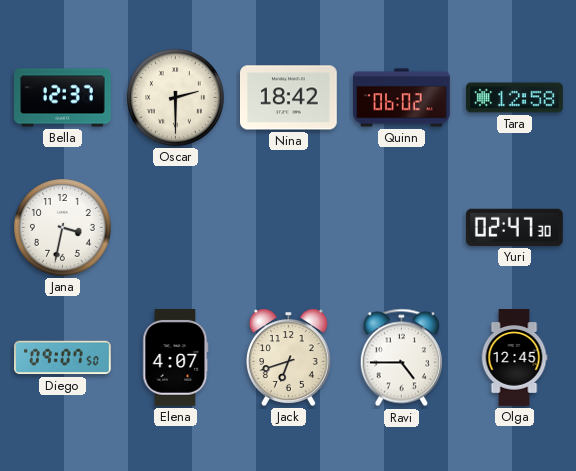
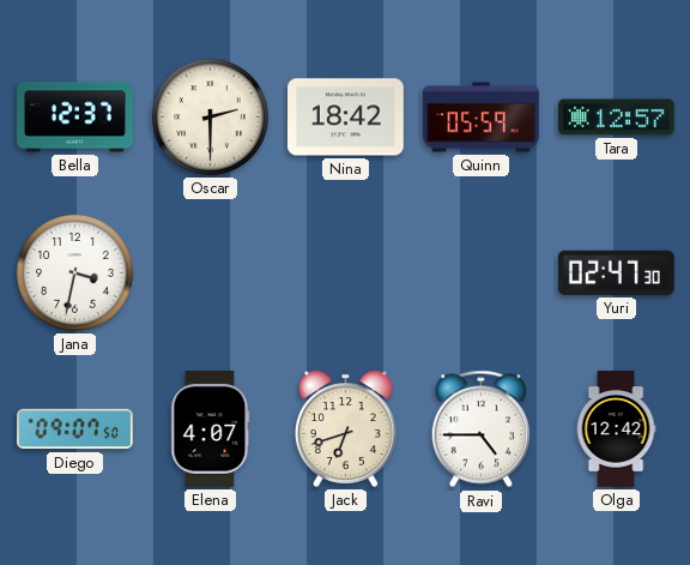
Quinn: 06:02 -> 05:59
Tara: 12:58 -> 12:57
Olga: 12:45 -> 12:42
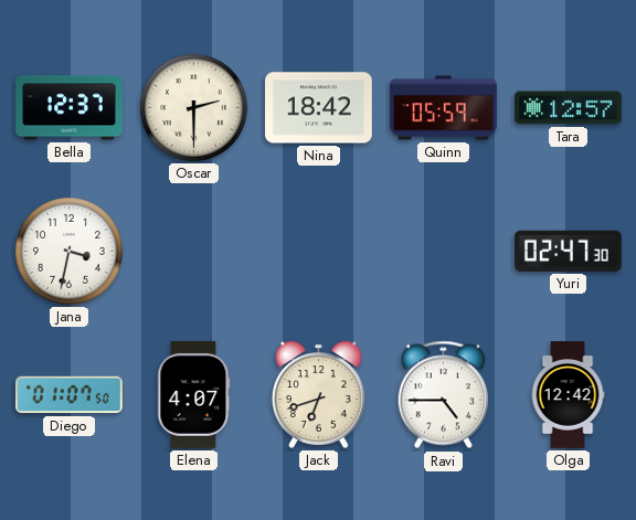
Diego: 09:07 -> 01:07
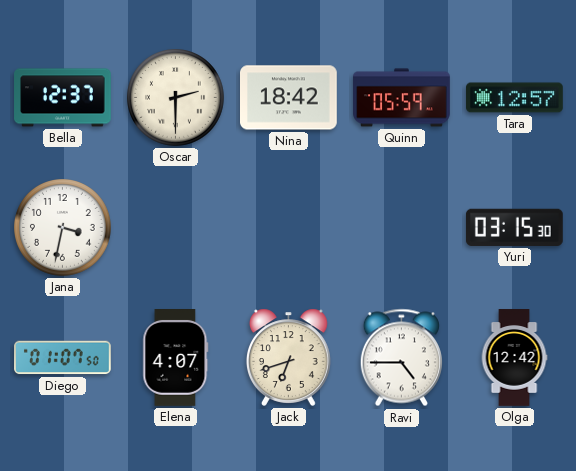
Yuri: 02:47 -> 03:15
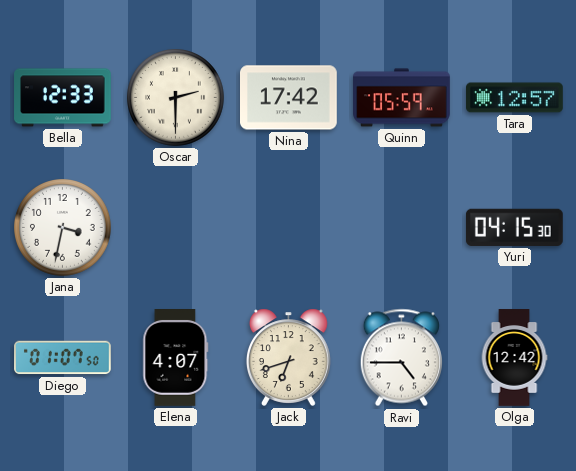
Bella: 12:37 -> 12:33
Nina: 18:42 -> 17:42
Yuri: 03:15 -> 04:15
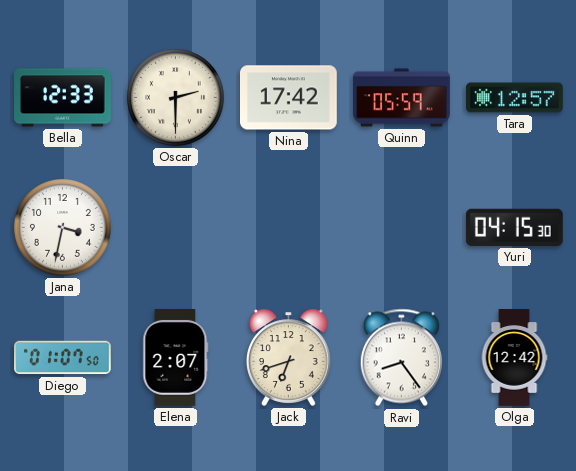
Elena: 4:07 -> 2:07
Ravi: 4:45 -> 8:24
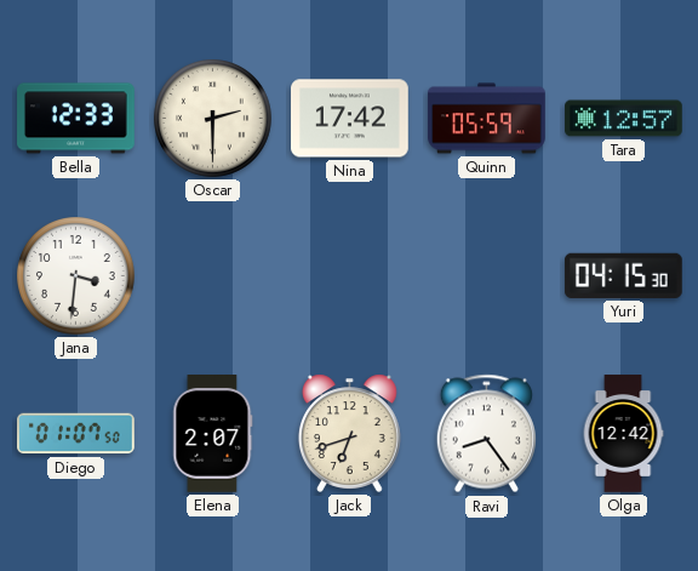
Jana: 3:32 -> 3:31
